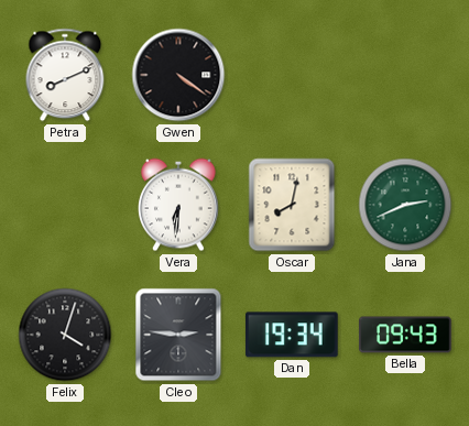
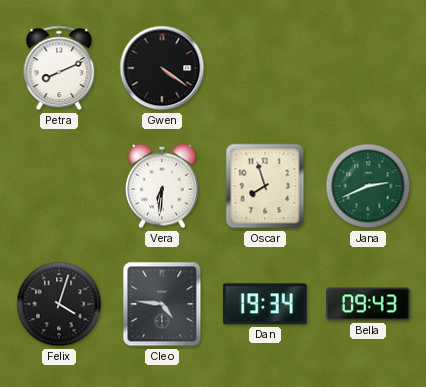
Oscar: 8:02 -> 7:57
Cleo: 2:46 -> 4:46
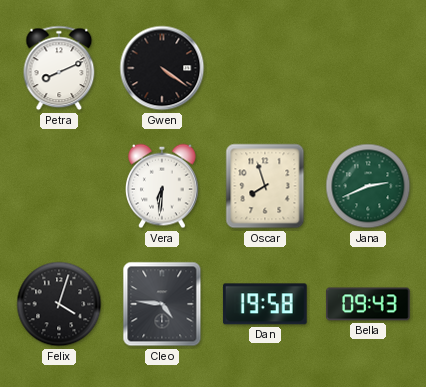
Dan: 19:34 -> 19:58
